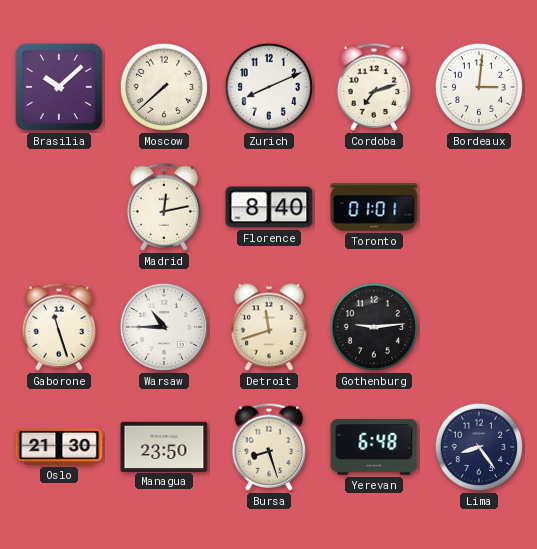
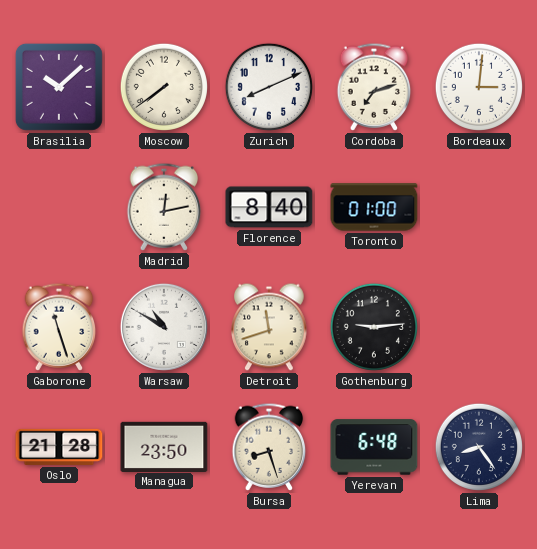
Moscow: 7:38 -> 7:39
Toronto: 01:01 -> 01:00
Warsaw: 10:45 -> 10:50
Oslo: 21:30 -> 21:28
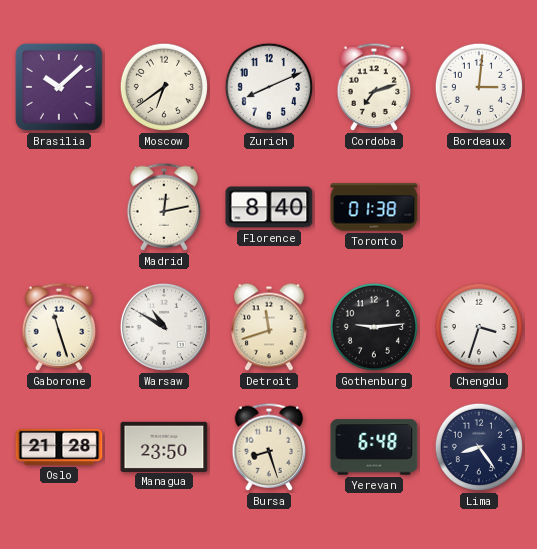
Moscow: 7:39 -> 6:39
Toronto: 01:00 -> 01:38
Chengdu: none -> 3:33
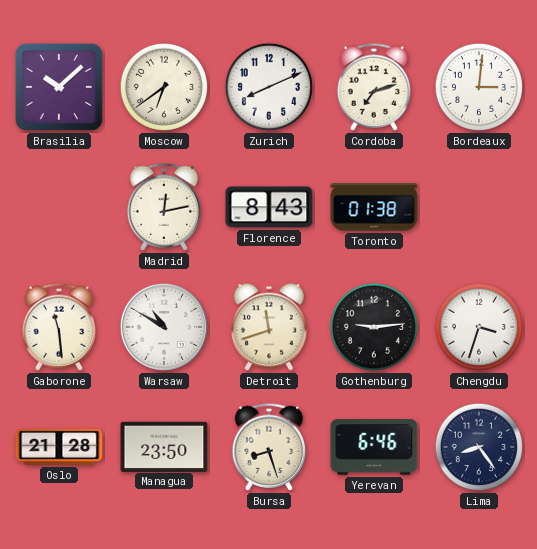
Florence: 8:40 -> 8:43
Gaborone: 11:27 -> 11:29
Yerevan: 6:48 -> 6:46
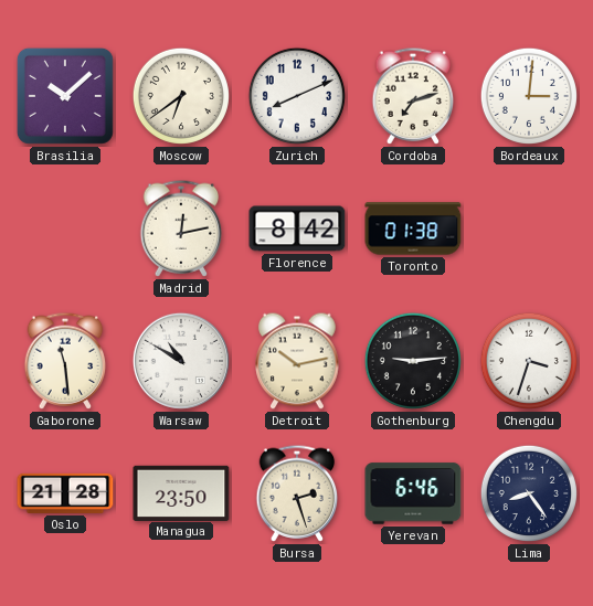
Florence: 8:43 -> 8:42
Detroit: 11:42 -> 10:13
Bursa: 8:27 -> 2:27
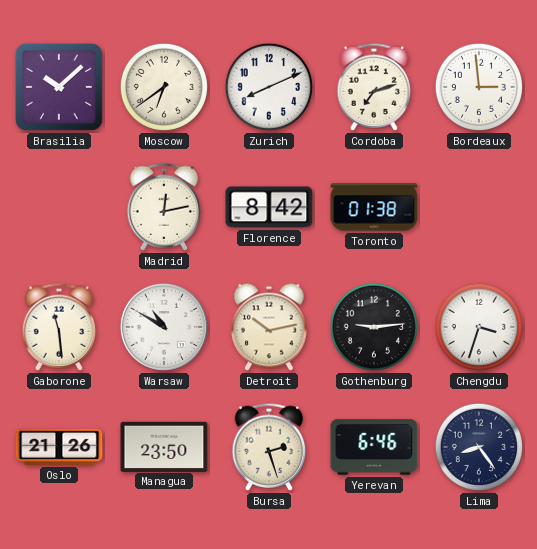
Bordeaux: 3:01 -> 2:59
Oslo: 21:28 -> 21:26
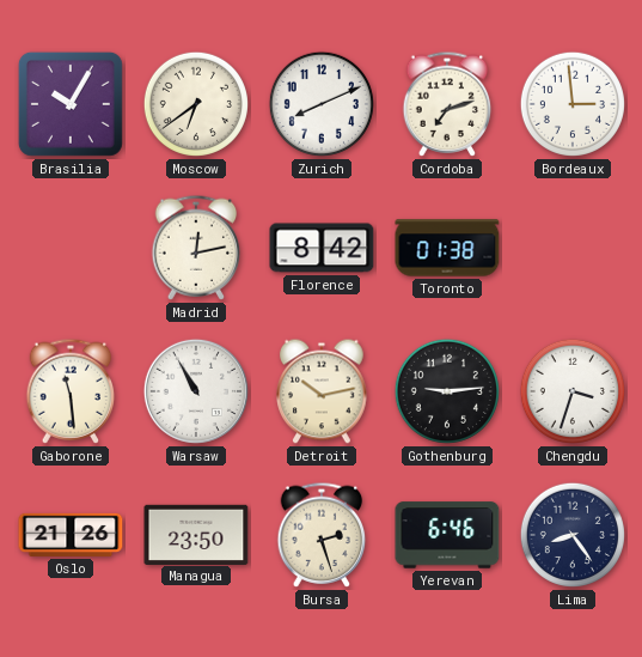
Brasilia: 10:08 -> 10:05
Warsaw: 10:50 -> 10:55
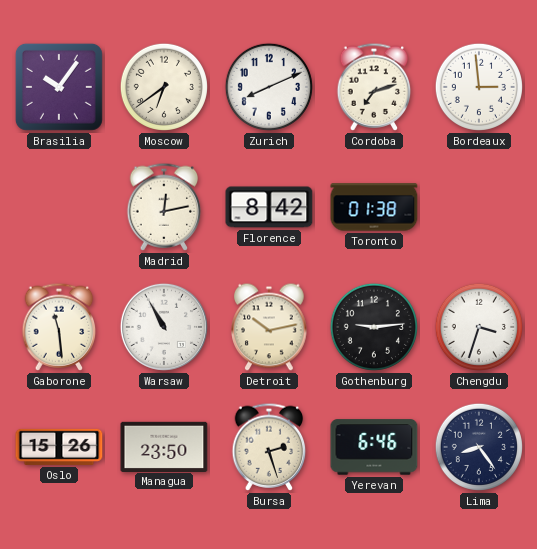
Brasilia: 10:05 -> 10:06
Oslo: 21:26 -> 15:26
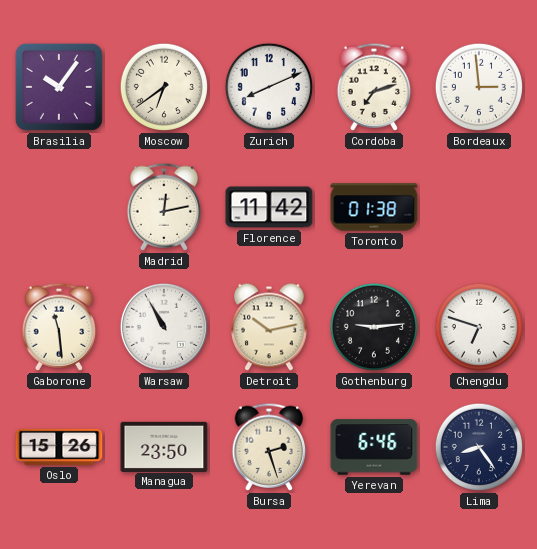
Florence: 8:42 -> 11:42
Chengdu: 3:33 -> 6:48
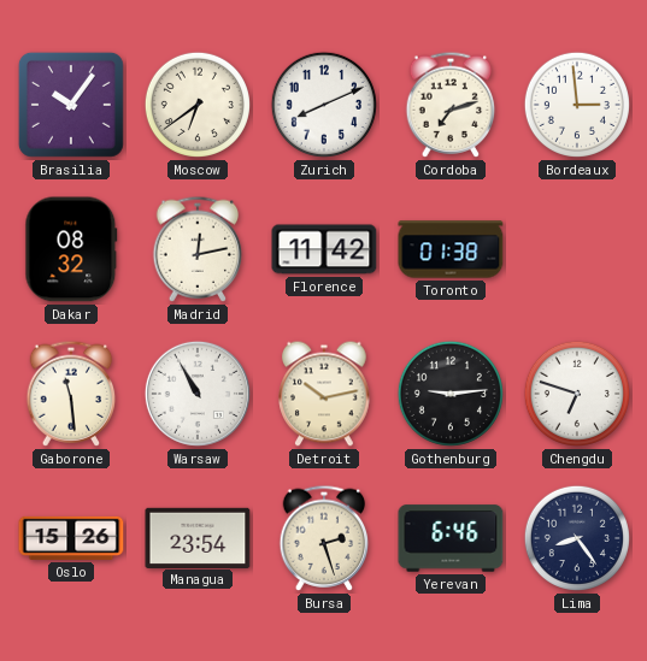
Dakar: none -> 08:32
Managua: 23:50 -> 23:54
